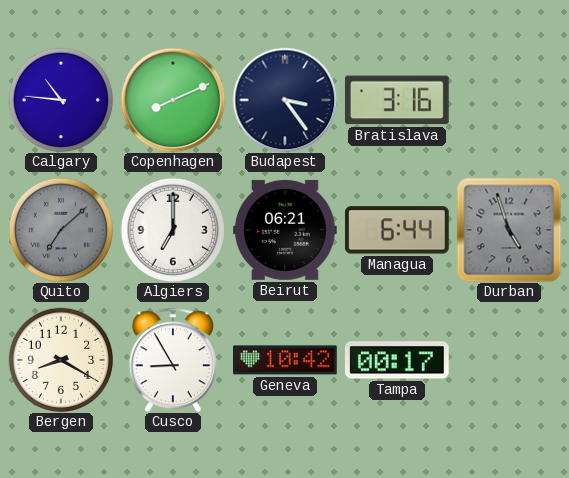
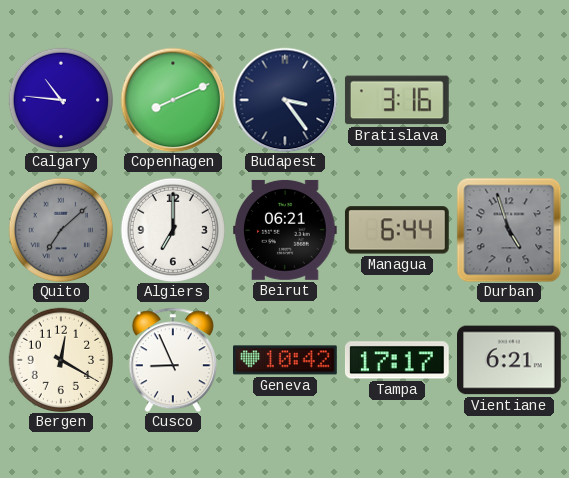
Bergen: 8:20 -> 12:20
Cusco: 8:55 -> 8:56
Tampa: 00:17 -> 17:17
Vientiane: none -> 6:21
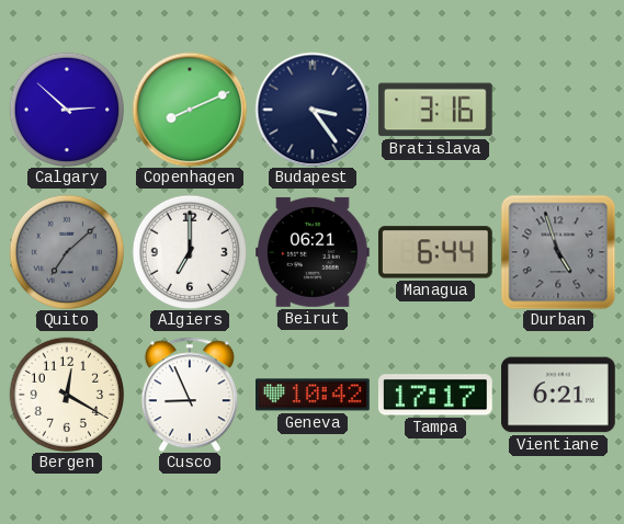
Calgary: 10:46 -> 2:52
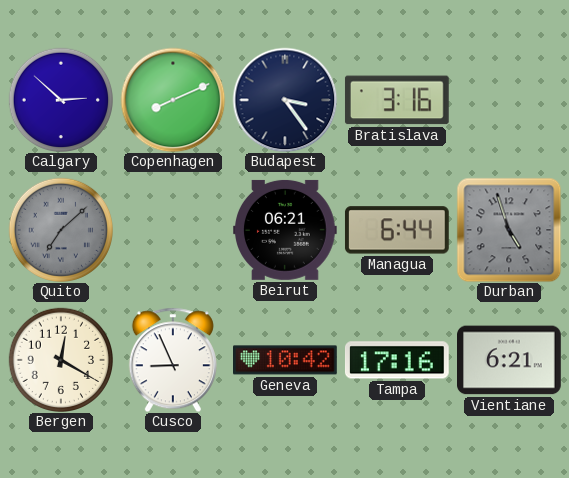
Algiers: 7:00 -> none
Tampa: 17:17 -> 17:16
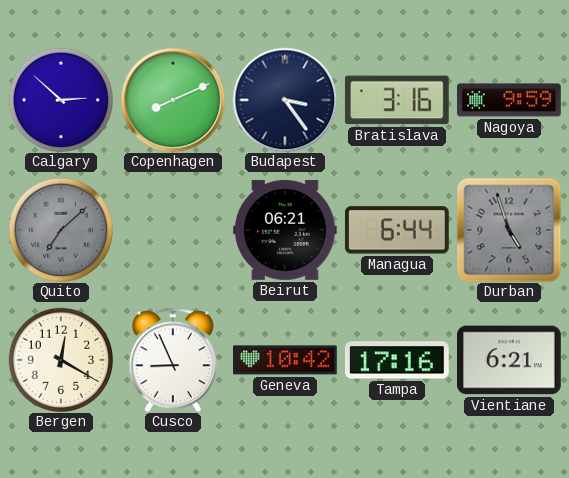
Nagoya: none -> 9:59
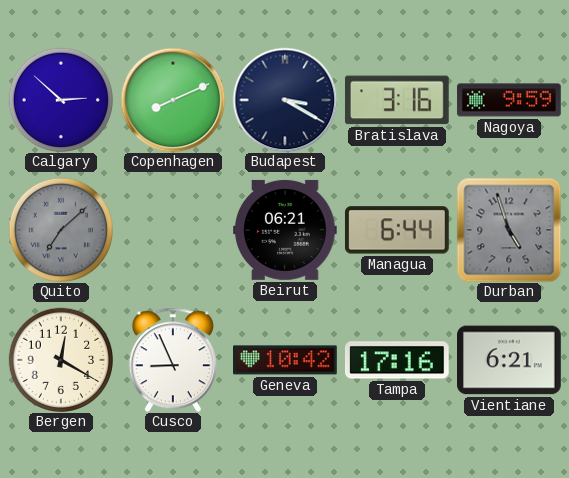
Budapest: 3:24 -> 3:20
